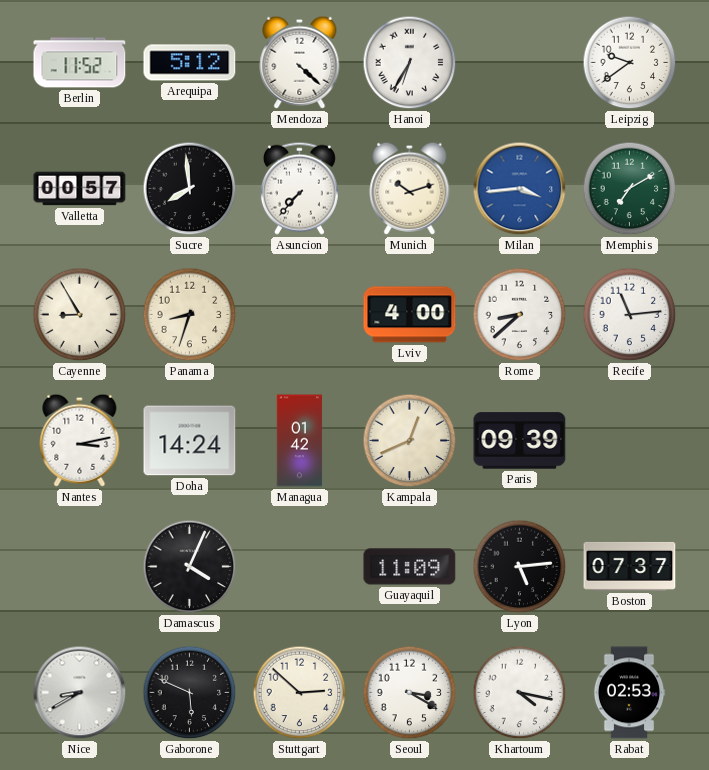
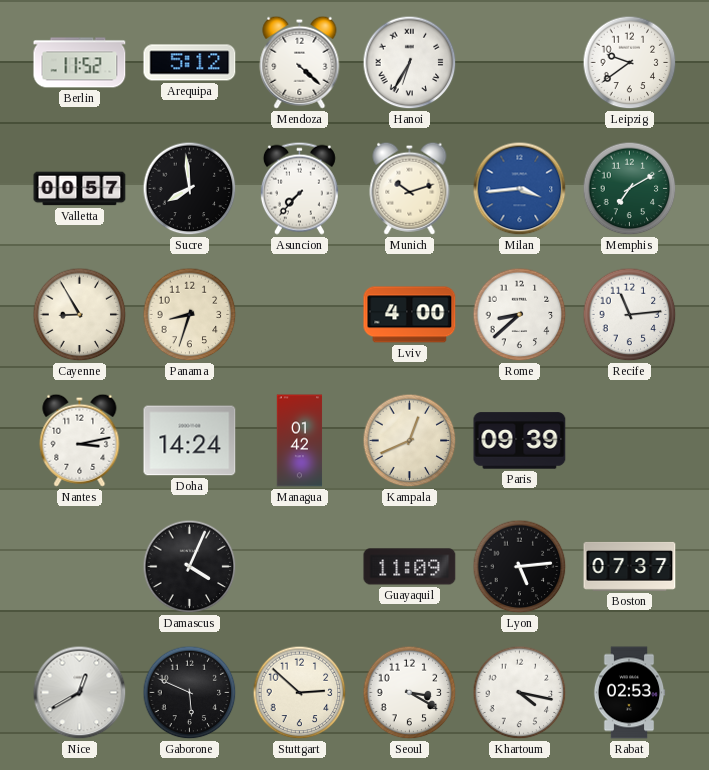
Nice: 8:40 -> 12:40
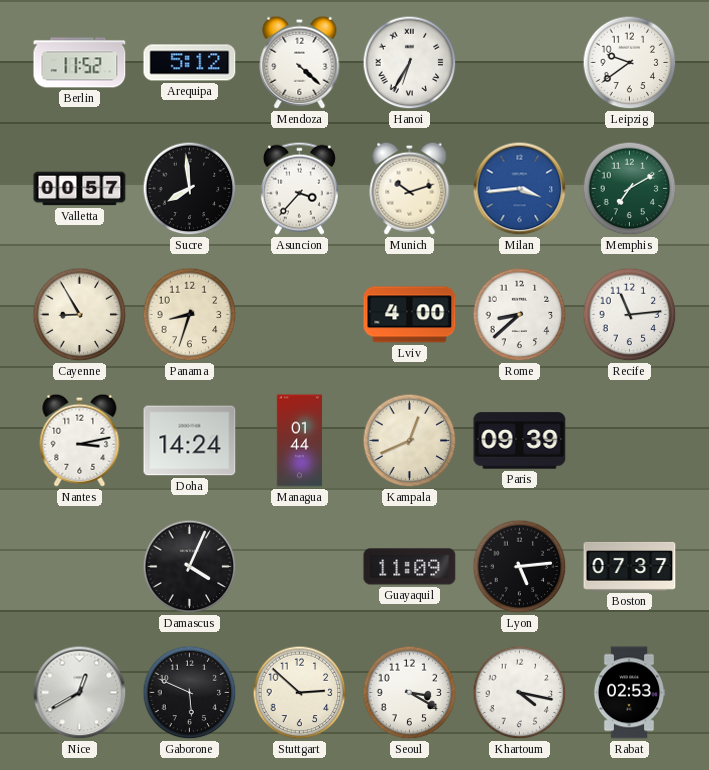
Asuncion: 7:37 -> 3:37
Managua: 01:42 -> 01:44
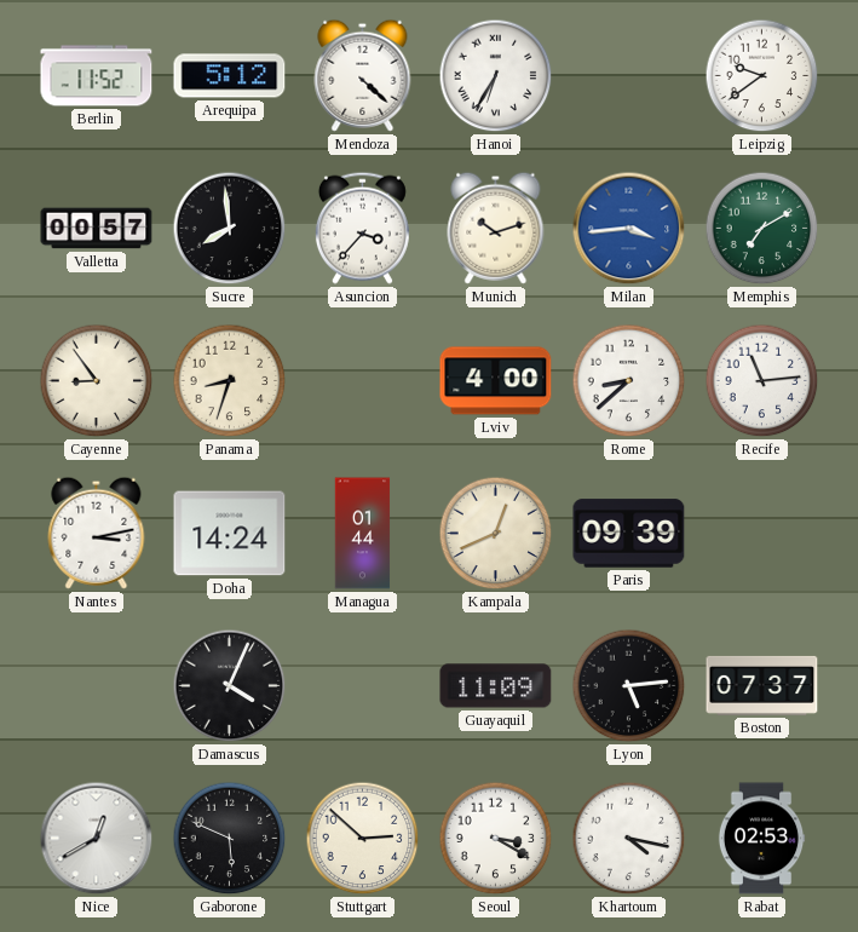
Cayenne: 8:55 -> 8:54
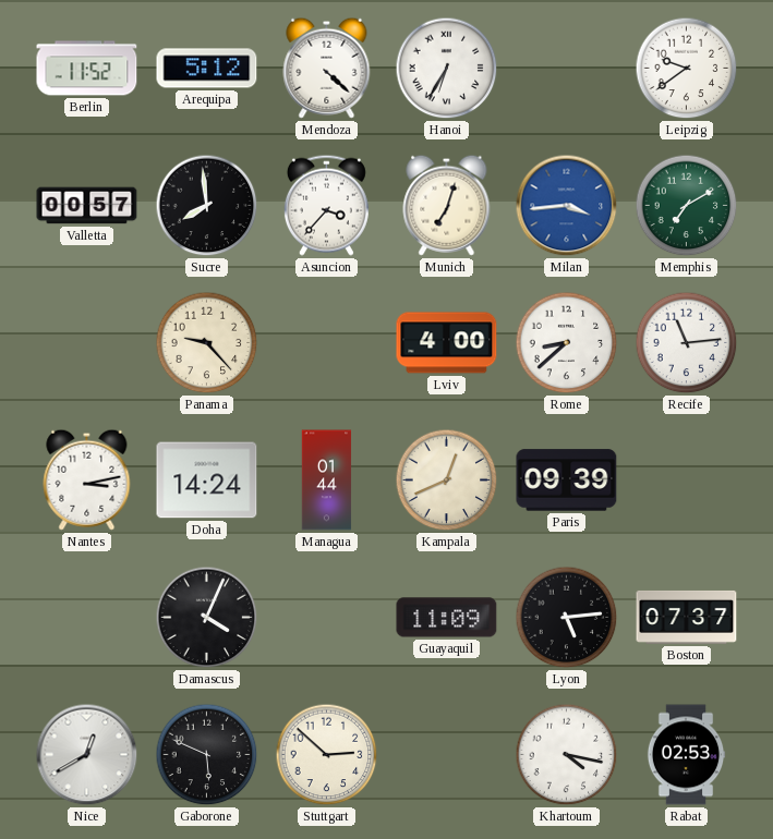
Munich: 10:12 -> 7:03
Cayenne: 8:54 -> none
Panama: 8:33 -> 9:23
Seoul: 3:20 -> none
